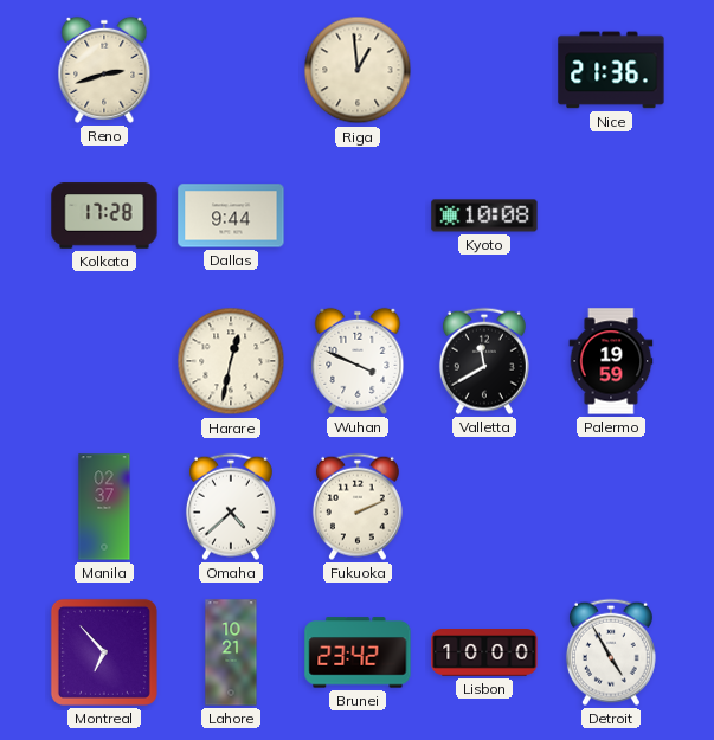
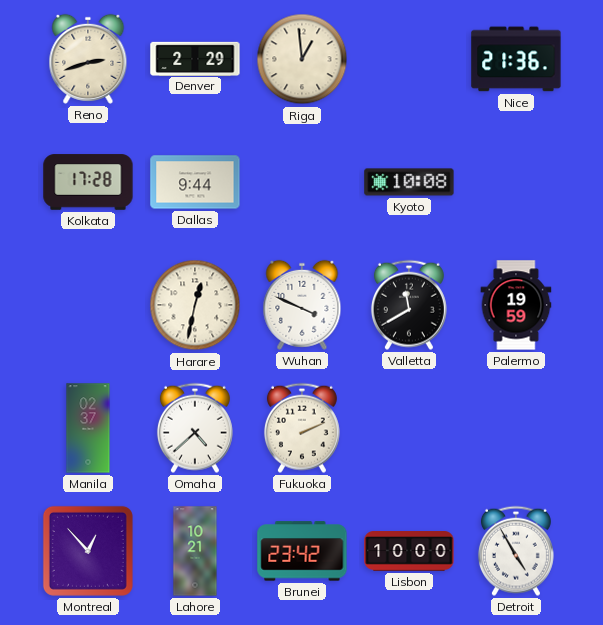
Denver: none -> 2:29
Montreal: 6:53 -> 12:53
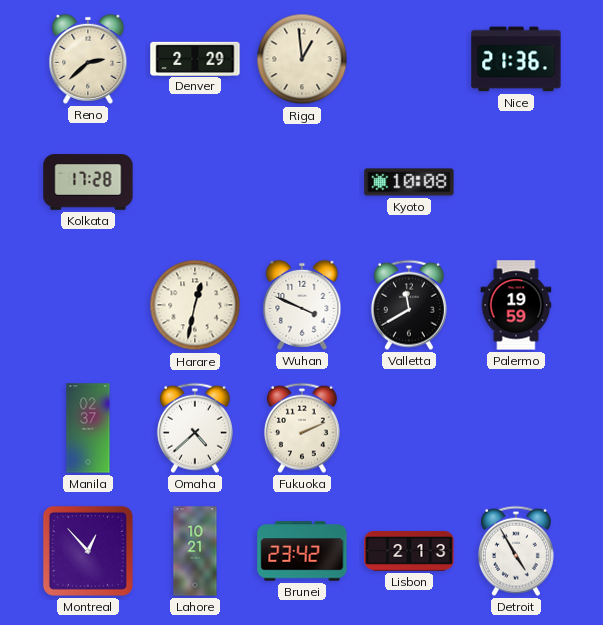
Reno: 2:42 -> 2:38
Dallas: 9:44 -> none
Lisbon: 10:00 -> 2:13
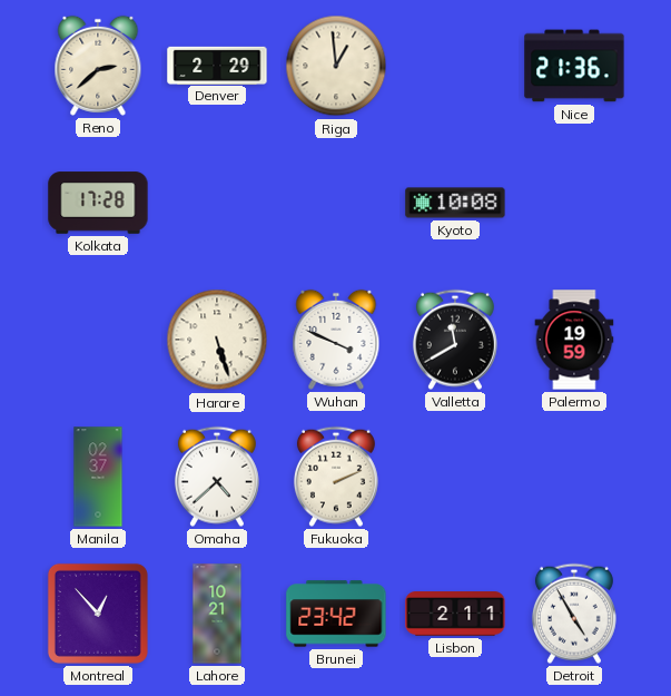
Harare: 12:32 -> 5:27
Lisbon: 2:13 -> 2:11
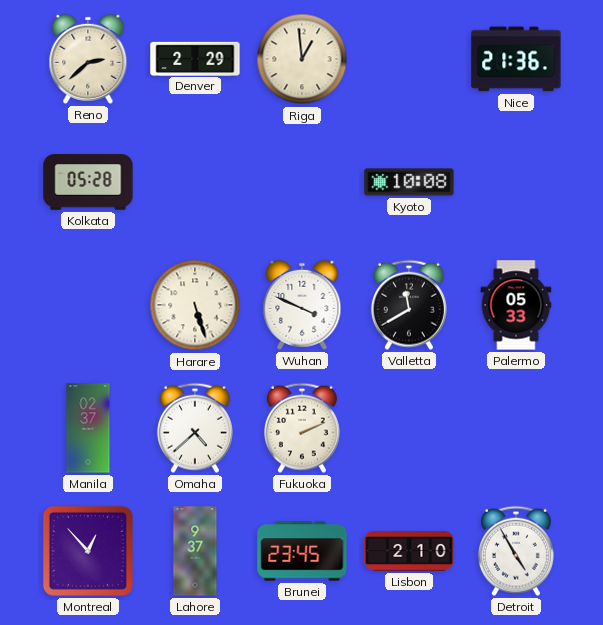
Kolkata: 17:28 -> 05:28
Palermo: 19:59 -> 05:33
Lahore: 10:21 -> 9:37
Brunei: 23:42 -> 23:45
Lisbon: 2:11 -> 2:10
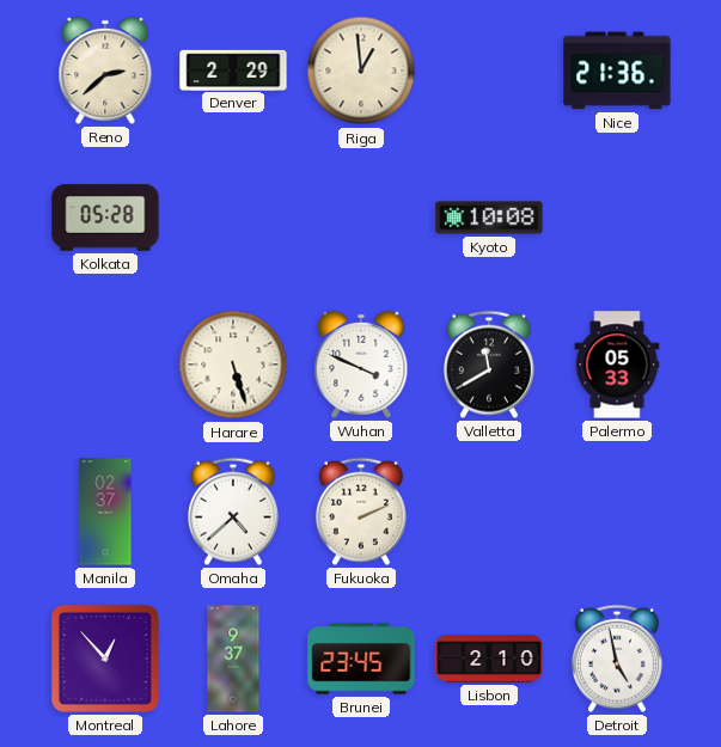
Detroit: 4:55 -> 4:58
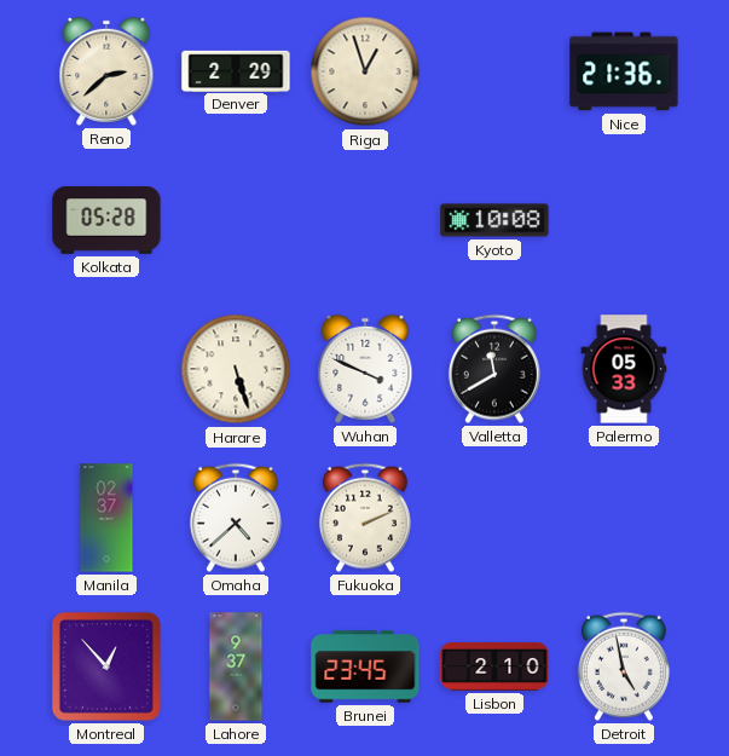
Riga: 12:59 -> 12:57
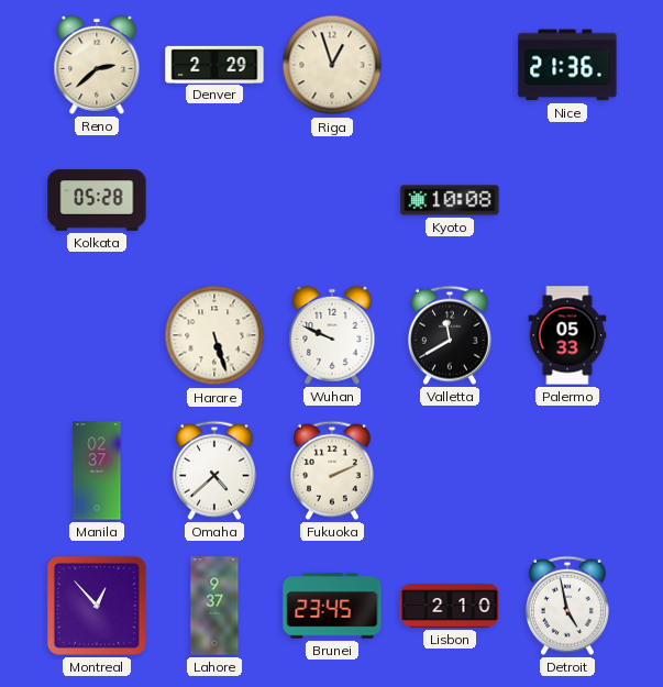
Wuhan: 3:49 -> 9:49
